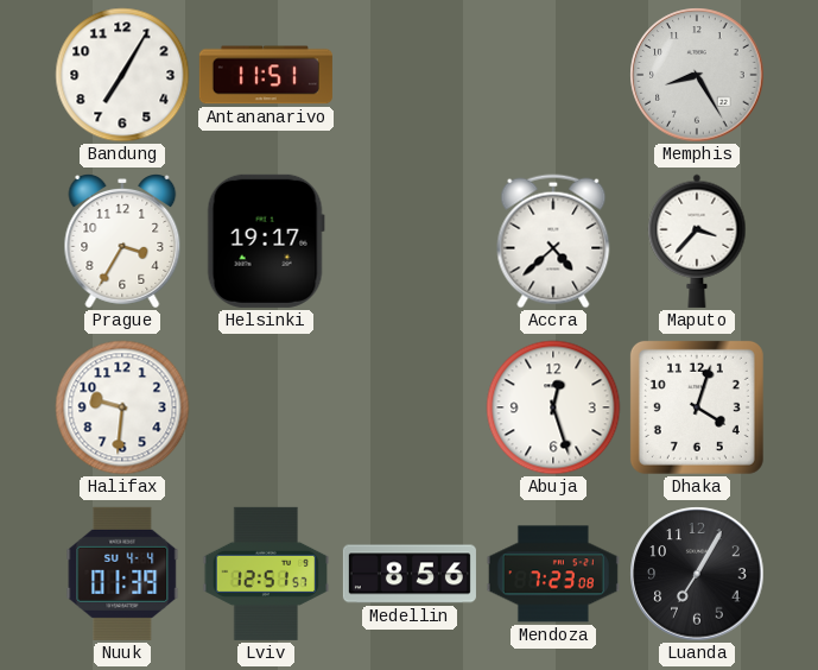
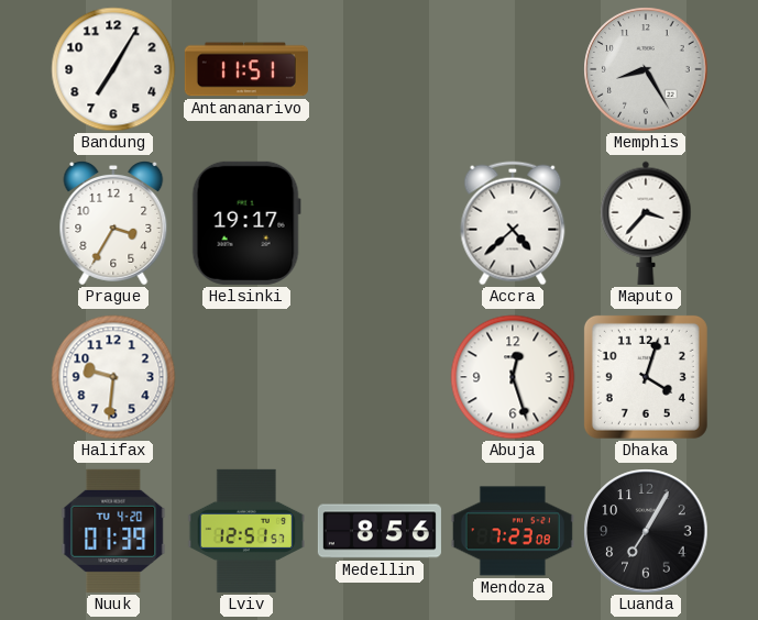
Nuuk date: SU 4-4 -> TU 4-20
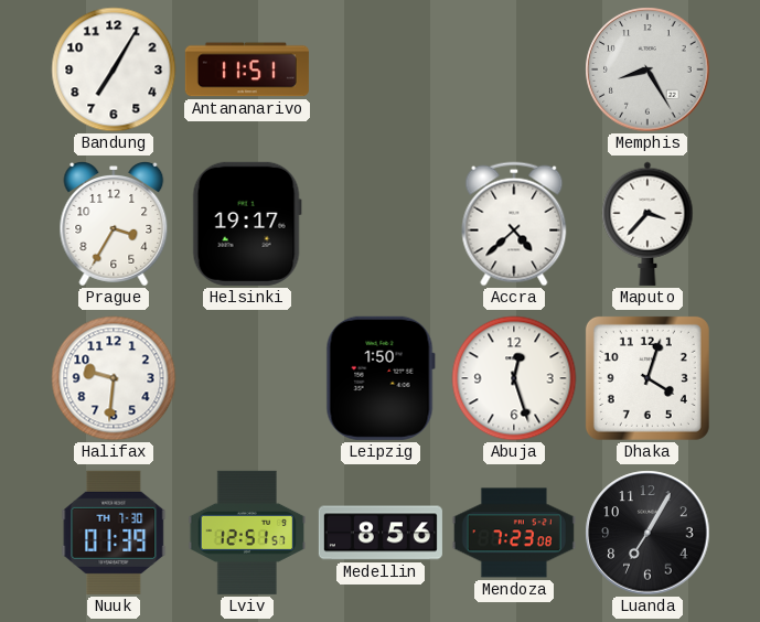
Leipzig: none -> 1:50
Nuuk date: TU 4-20 -> TH 7-30
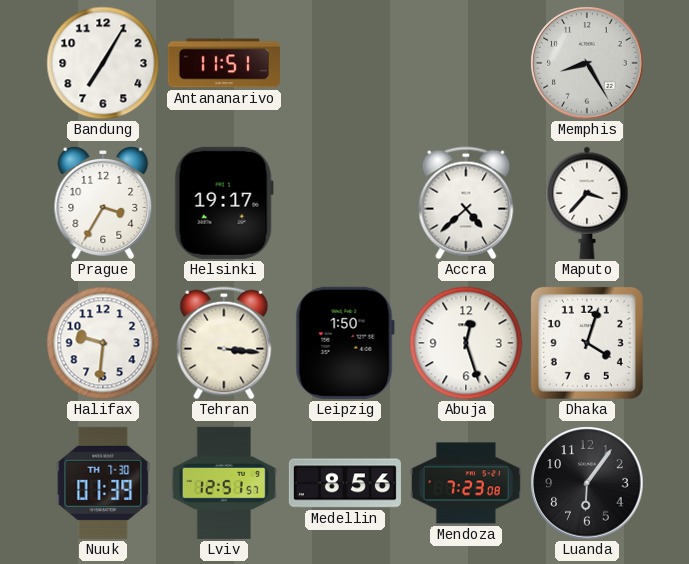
Tehran: none -> 3:16
Luanda: 7:05 -> 6:06
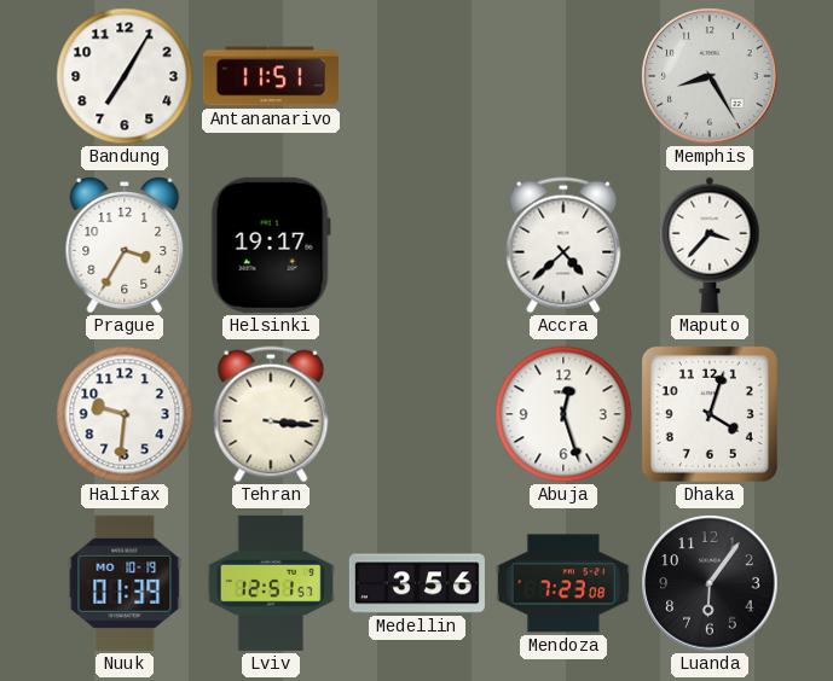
Leipzig: 1:50 -> none
Nuuk date: TH 7-30 -> MO 10-19
Medellin: 8:56 -> 3:56
